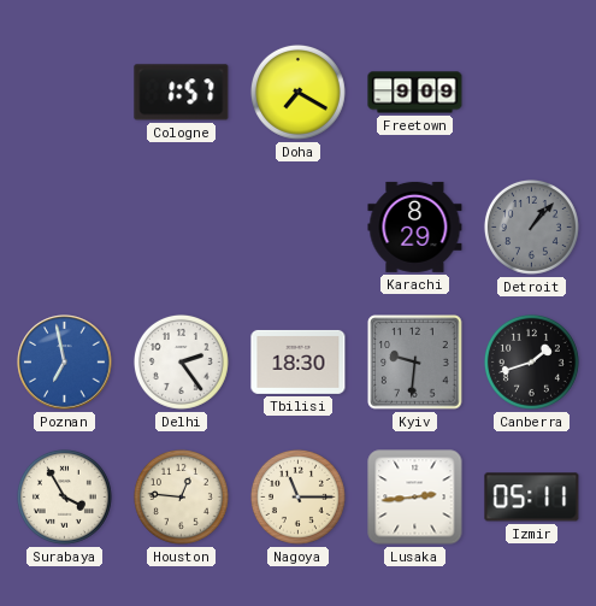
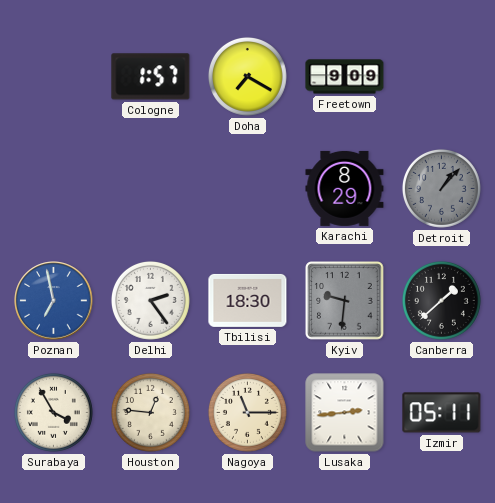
Canberra: 1:42 -> 1:38
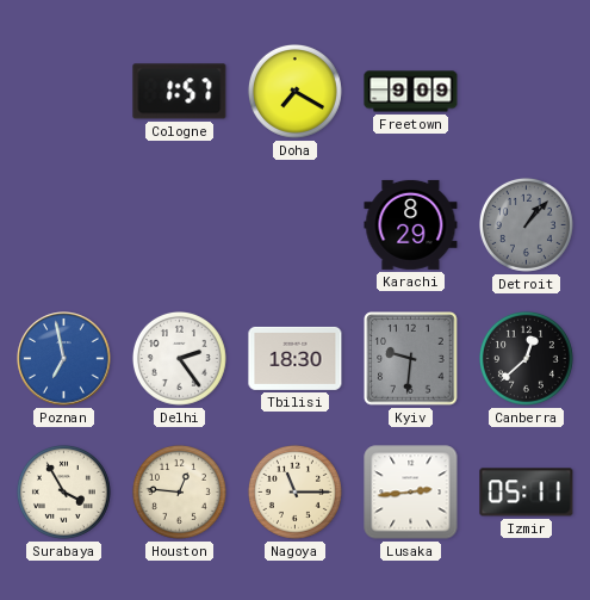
Canberra: 1:38 -> 12:38
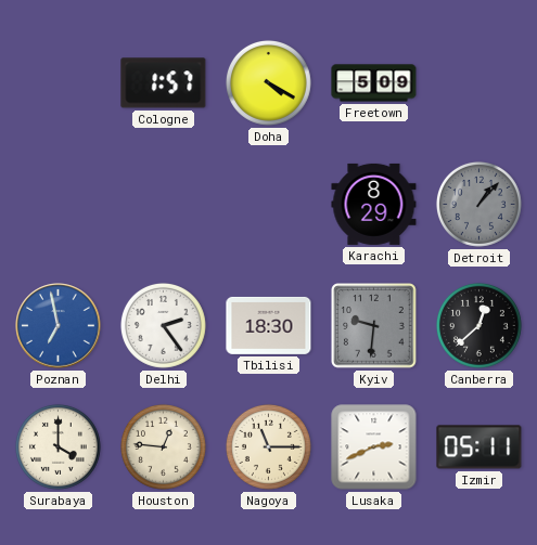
Doha: 7:20 -> 4:20
Freetown: 9:09 -> 5:09
Surabaya: 3:55 -> 4:00
Lusaka: 2:44 -> 2:41
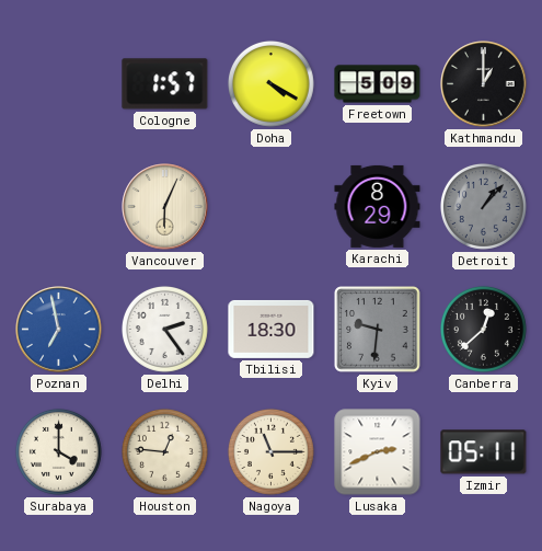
Kathmandu: none -> 1:00
Vancouver: none -> 6:04
